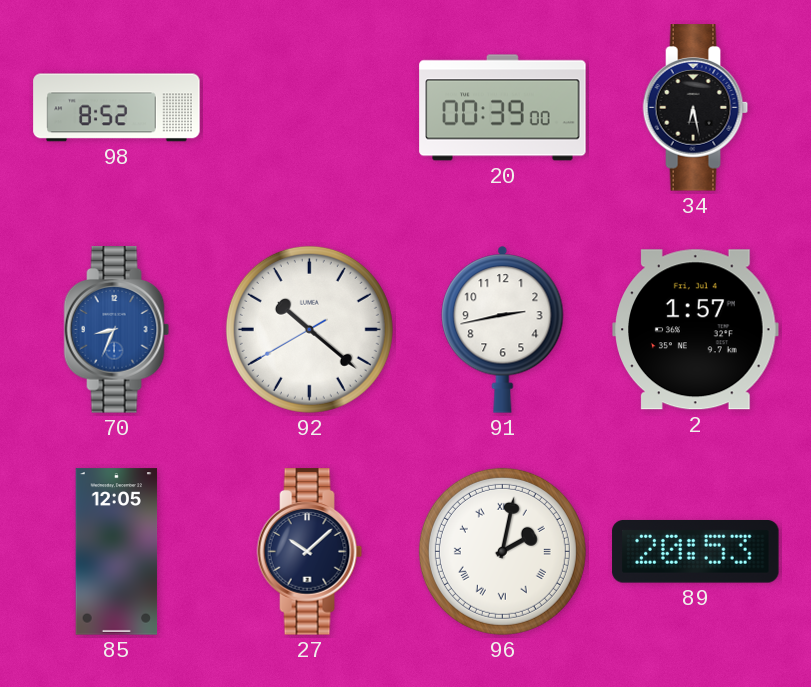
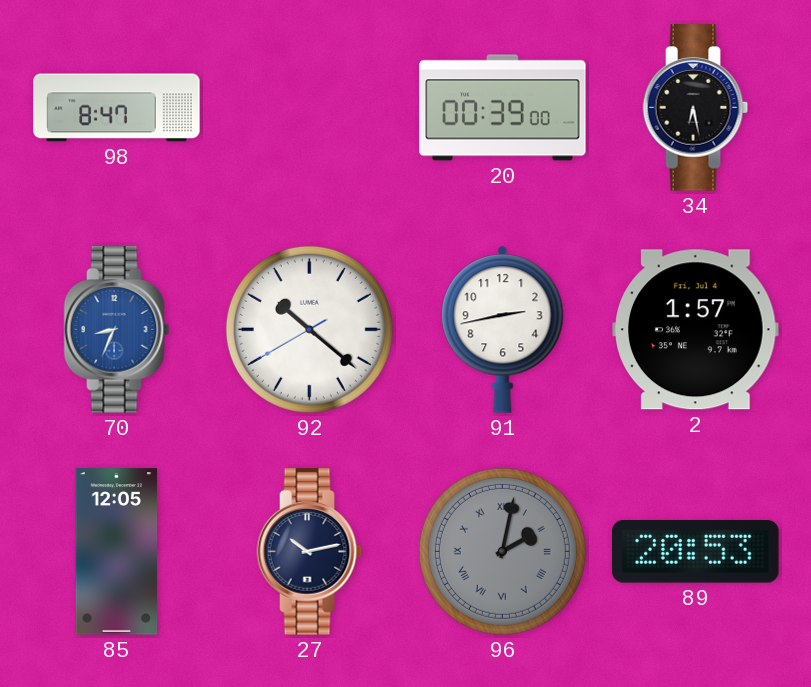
98: 8:52 -> 8:47
27: 10:08 -> 10:13
96 dial: white -> grey
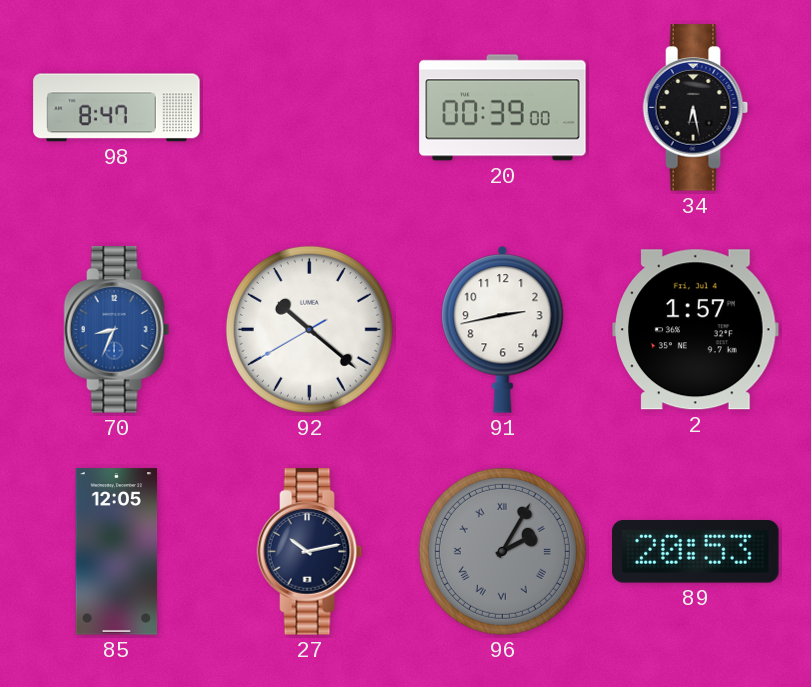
96: 2:02 -> 2:05
